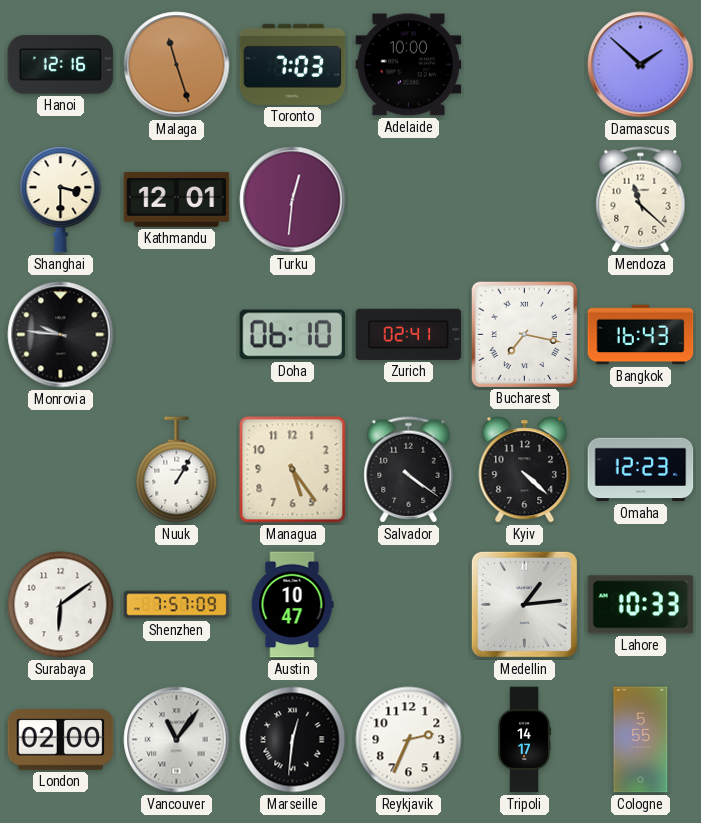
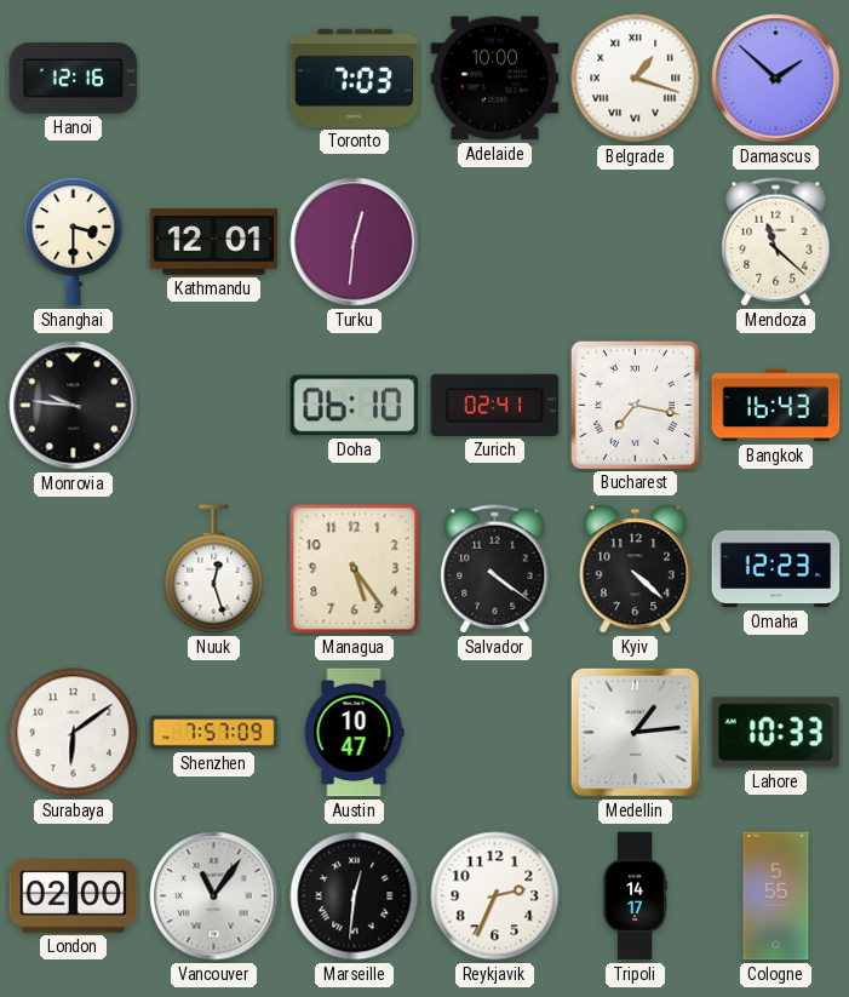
Malaga: 11:27 -> none
Belgrade: none -> 1:18
Nuuk: 1:05 -> 12:27
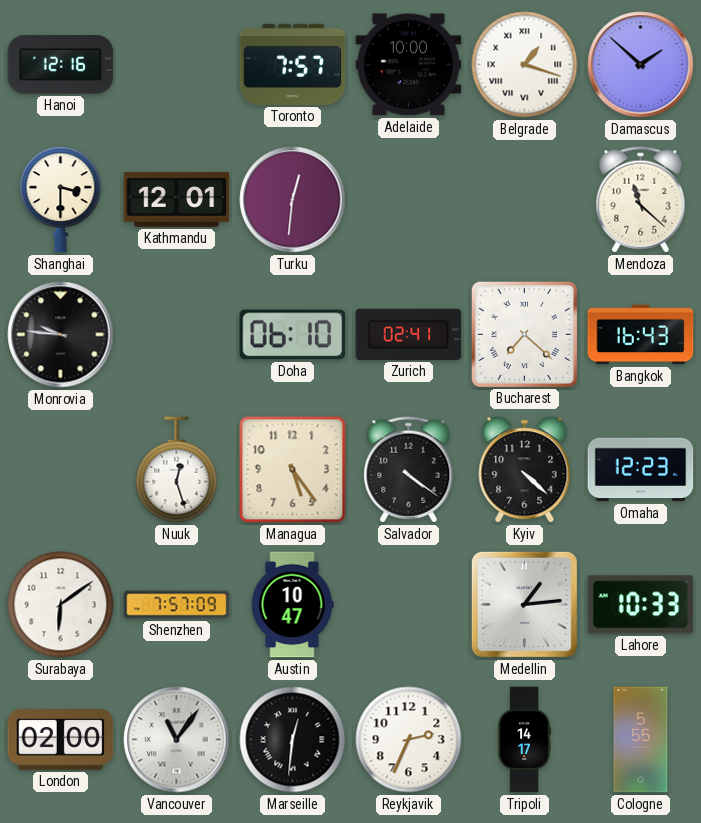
Toronto: 7:03 -> 7:57
Bucharest: 7:17 -> 7:22
